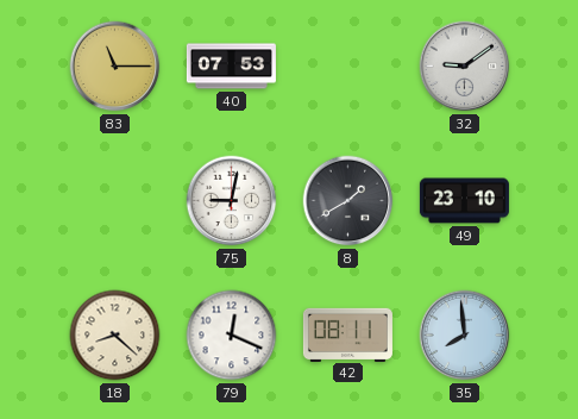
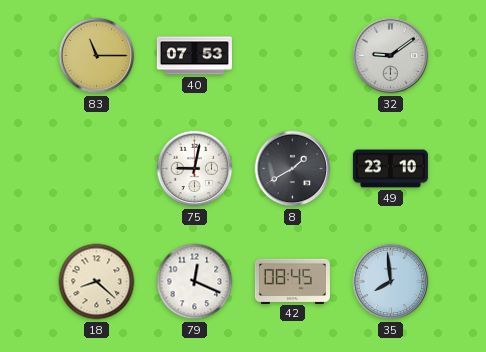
42: 08:11 -> 08:45
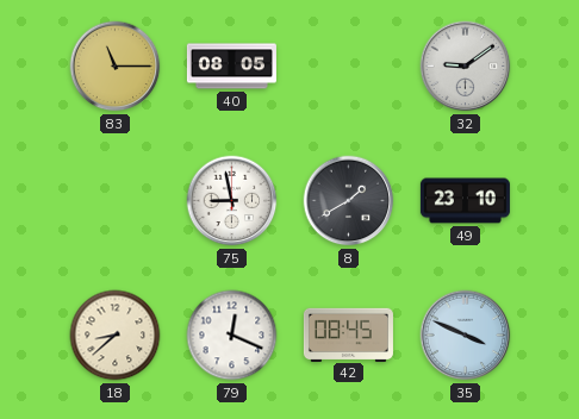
40: 07:53 -> 08:05
75: 9:02 -> 8:58
18: 8:22 -> 8:38
35: 7:59 -> 3:49
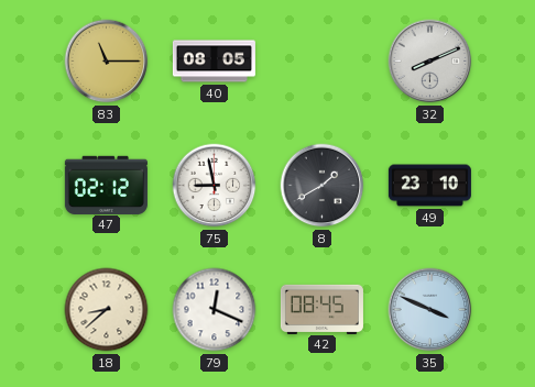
32: 9:09 -> 8:11
47: none -> 02:12
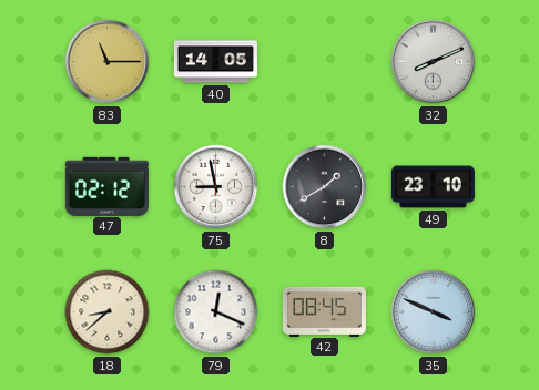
40: 08:05 -> 14:05
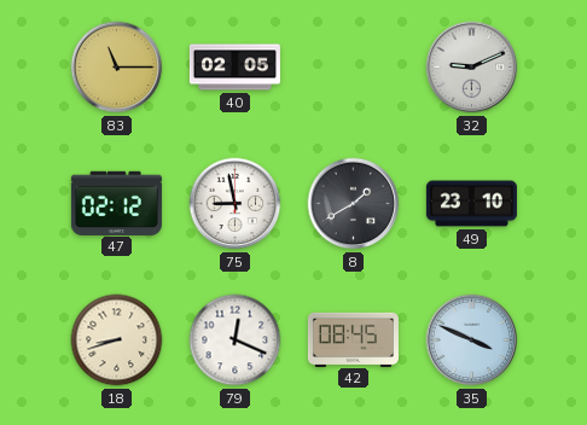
40: 14:05 -> 02:05
32: 8:11 -> 9:11
18: 8:38 -> 8:42
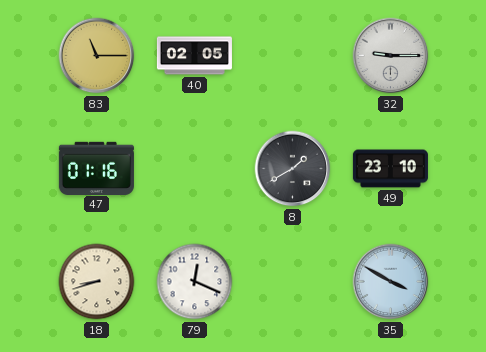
32: 9:11 -> 9:15
47: 02:12 -> 01:16
75: 8:58 -> none
42: 08:45 -> none
35: 3:49 -> 3:50
